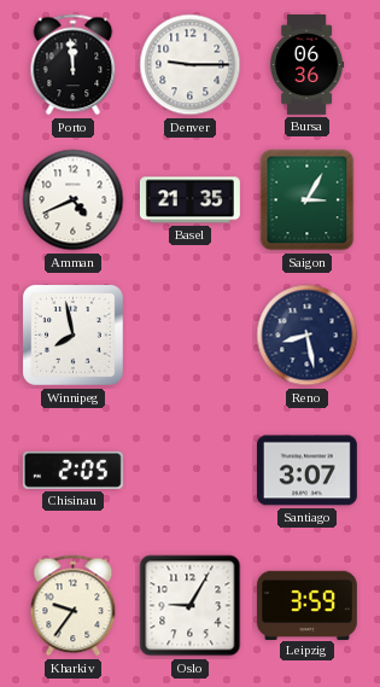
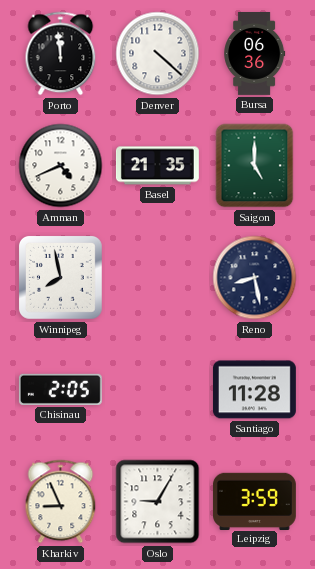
Denver: 9:15 -> 4:22
Saigon: 3:05 -> 5:00
Santiago: 3:07 -> 11:28
Kharkiv: 9:36 -> 8:56
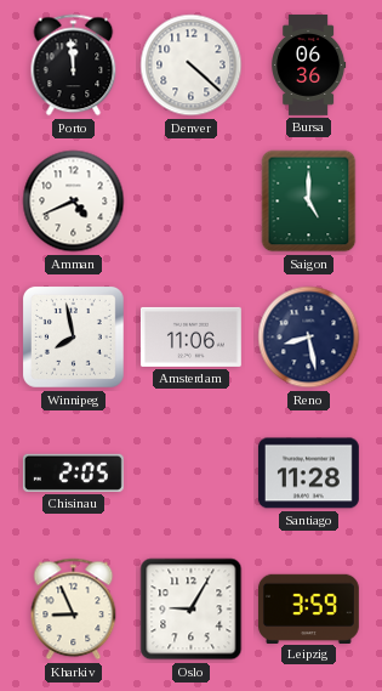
Basel: 21:35 -> none
Amsterdam: none -> 11:06
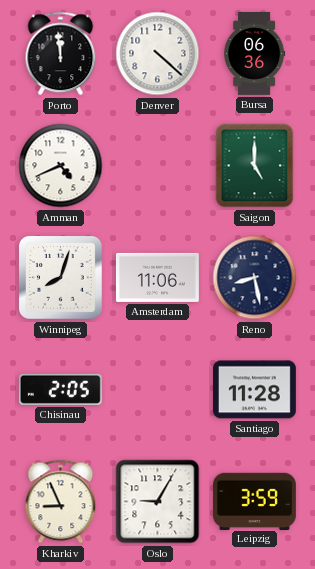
Winnipeg: 7:58 -> 8:03
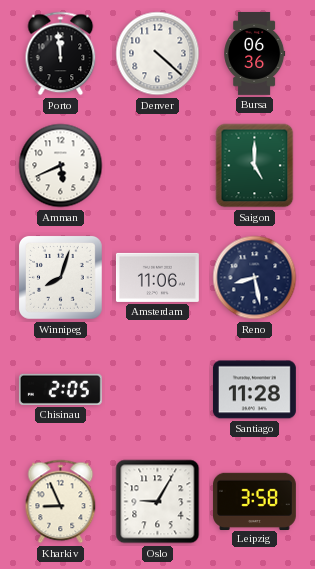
Amman: 4:41 -> 5:41
Leipzig: 3:59 -> 3:58
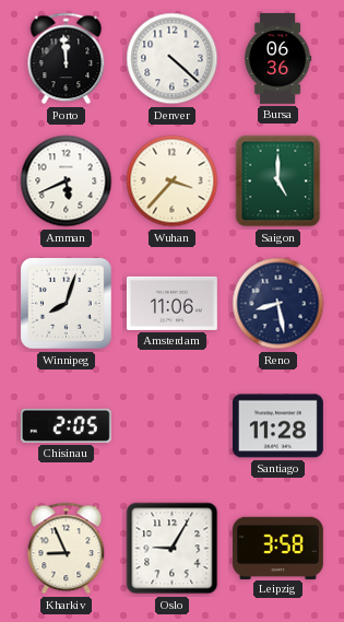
Wuhan: none -> 3:37
